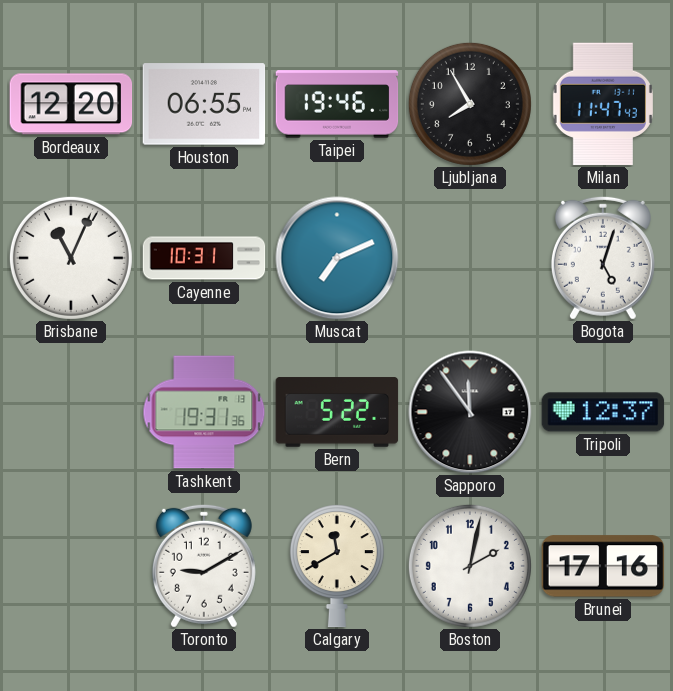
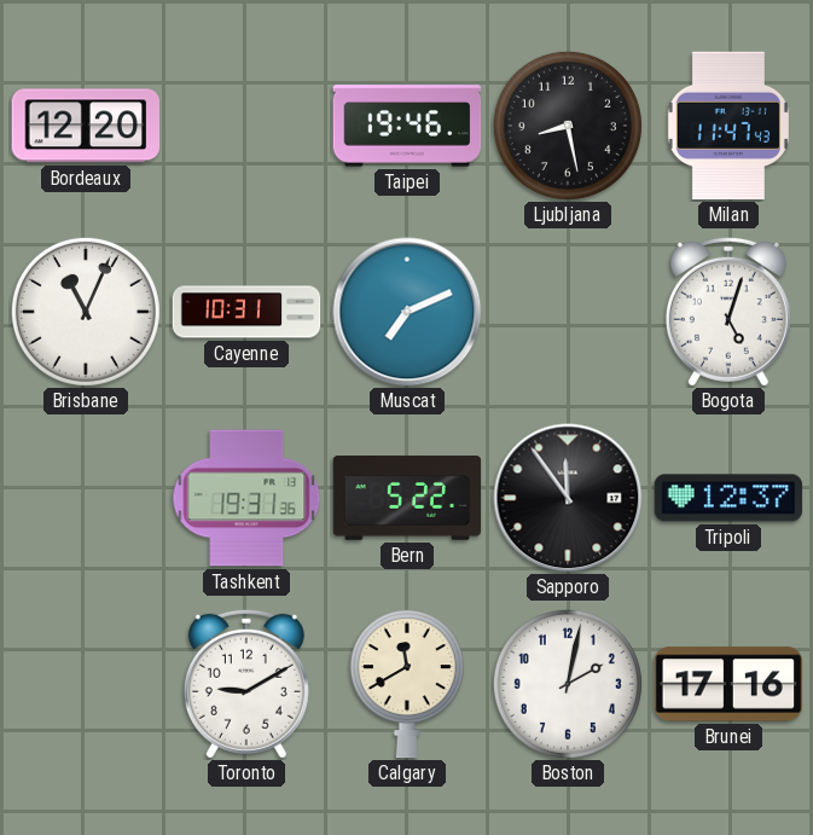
Houston: 06:55 -> none
Ljubljana: 7:55 -> 8:28
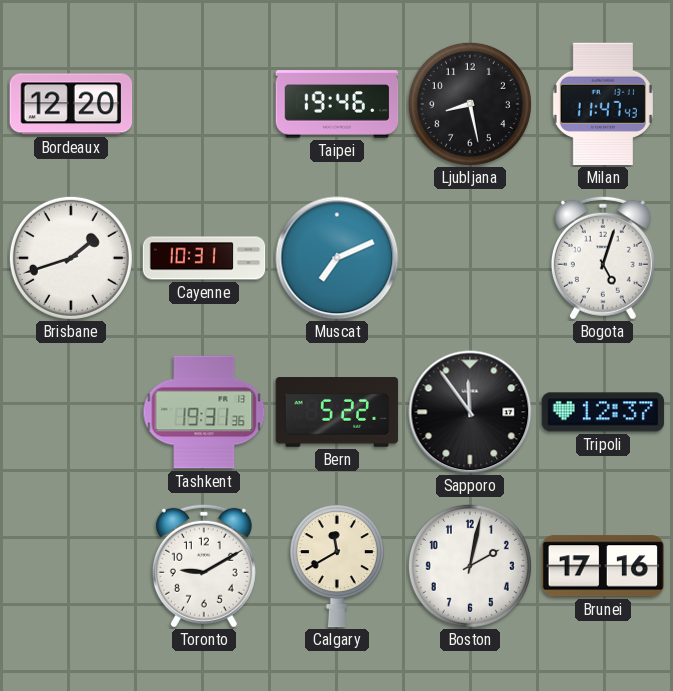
Brisbane: 11:04 -> 1:42
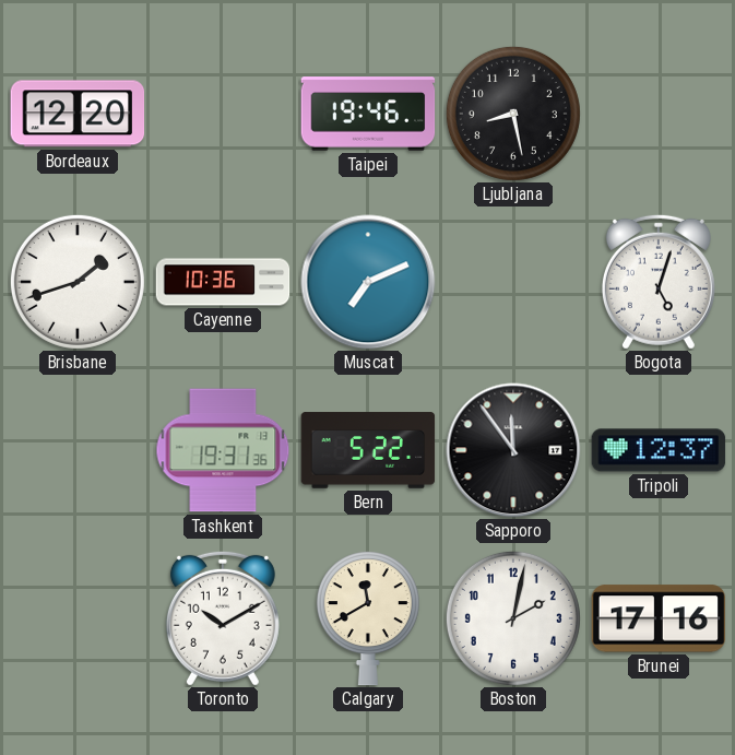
Milan: 11:47 -> none
Cayenne: 10:31 -> 10:36
Toronto: 9:10 -> 10:10
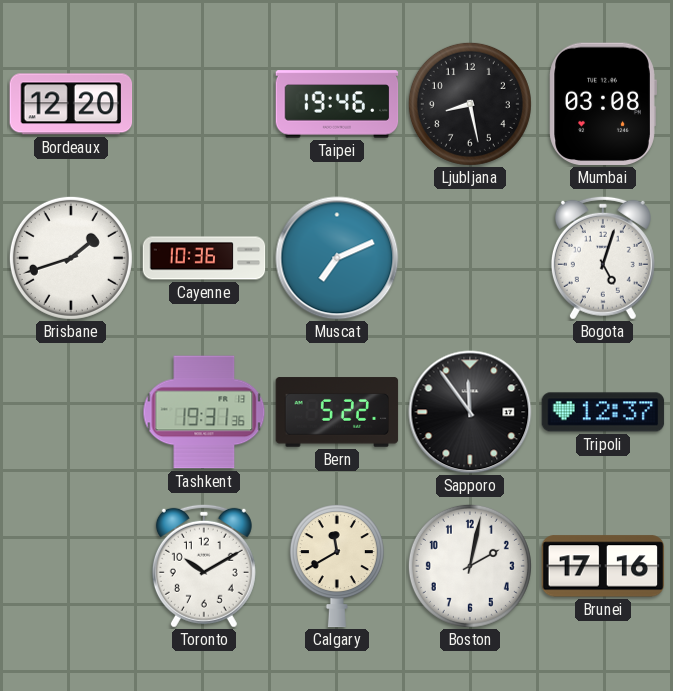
Mumbai: none -> 03:08
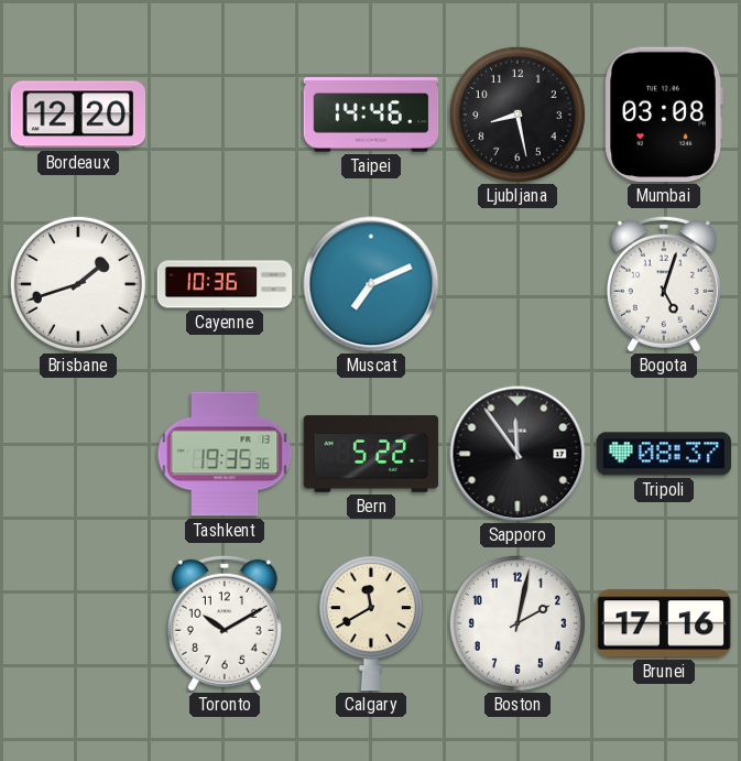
Taipei: 19:46 -> 14:46
Tashkent: 19:31 -> 19:35
Tripoli: 12:37 -> 08:37
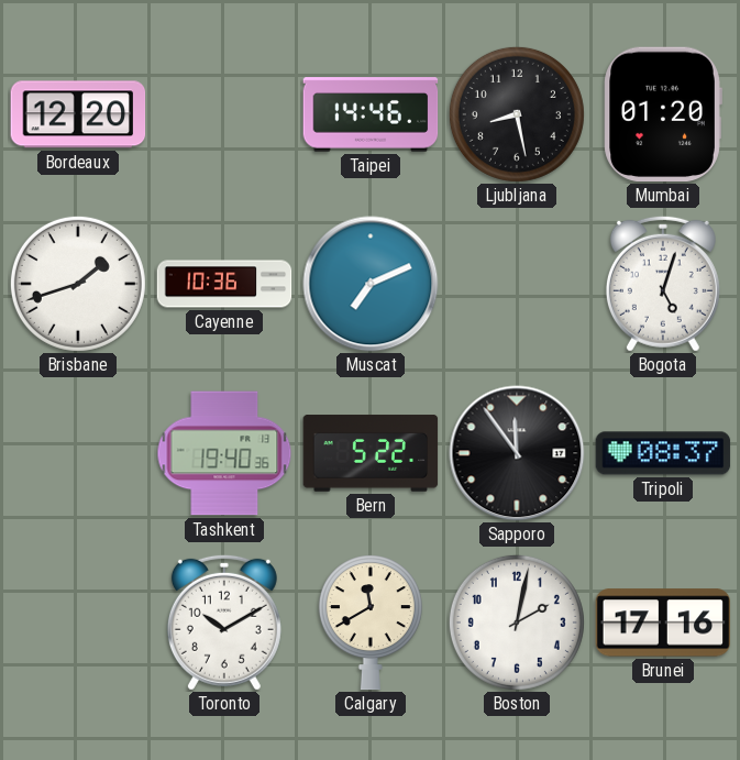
Mumbai: 03:08 -> 01:20
Tashkent: 19:35 -> 19:40
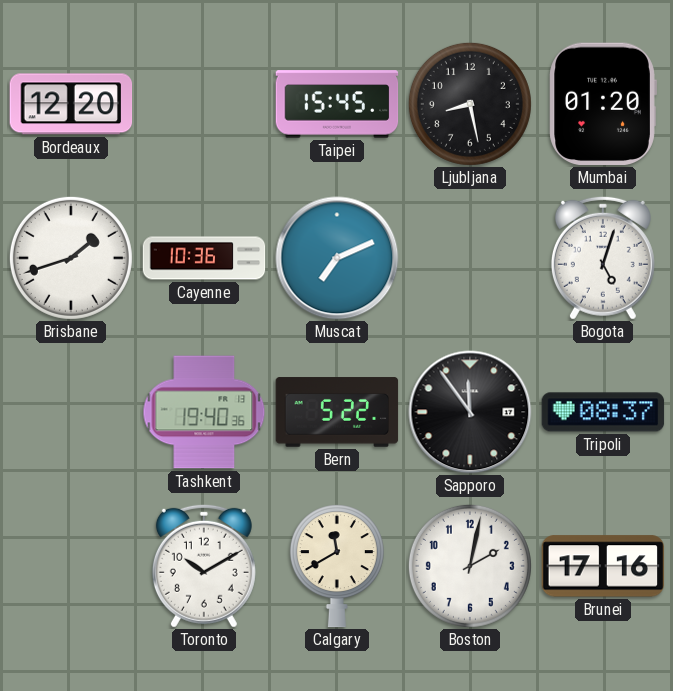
Taipei: 14:46 -> 15:45
